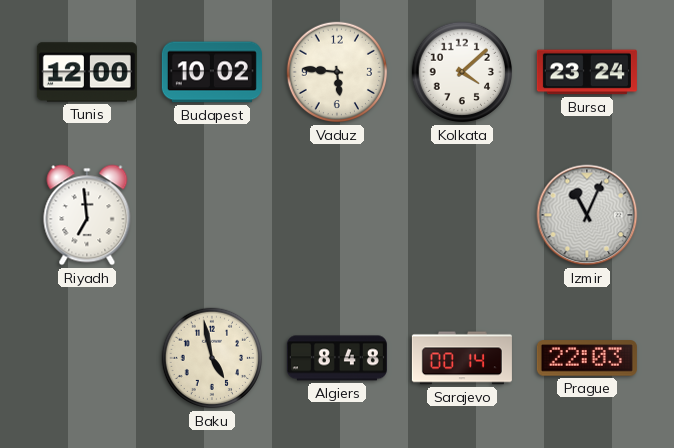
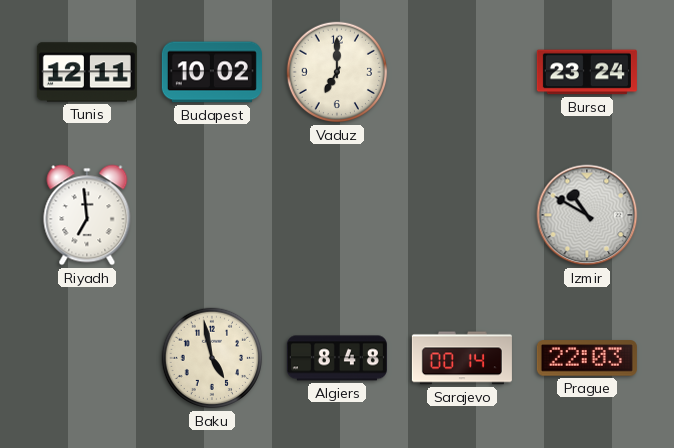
Tunis: 12:00 -> 12:11
Vaduz: 5:46 -> 7:00
Kolkata: 4:08 -> none
Izmir: 11:04 -> 10:50
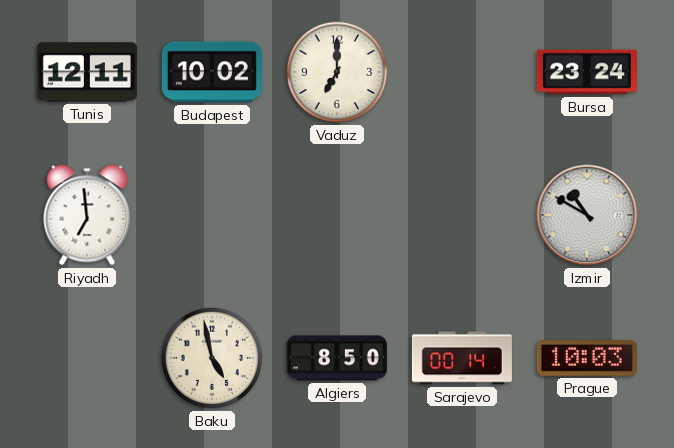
Algiers: 8:48 -> 8:50
Prague: 22:03 -> 10:03
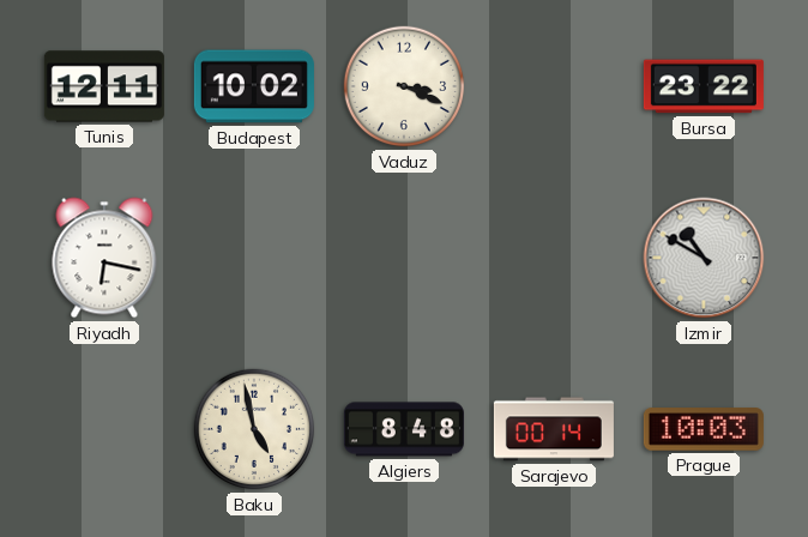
Vaduz: 7:00 -> 3:19
Bursa: 23:24 -> 23:22
Riyadh: 6:59 -> 6:17
Algiers: 8:50 -> 8:48
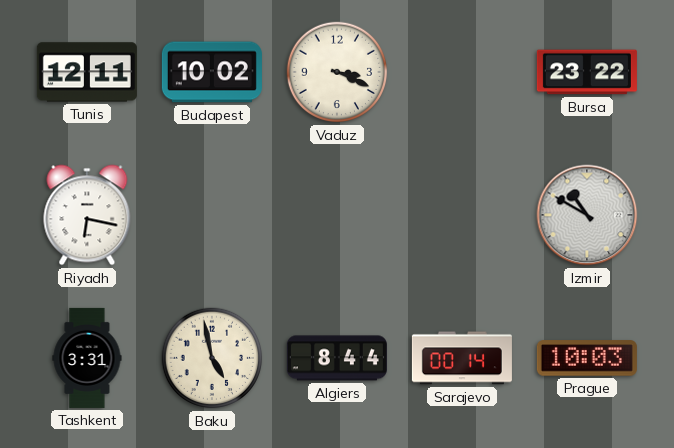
Tashkent: none -> 3:31
Algiers: 8:48 -> 8:44
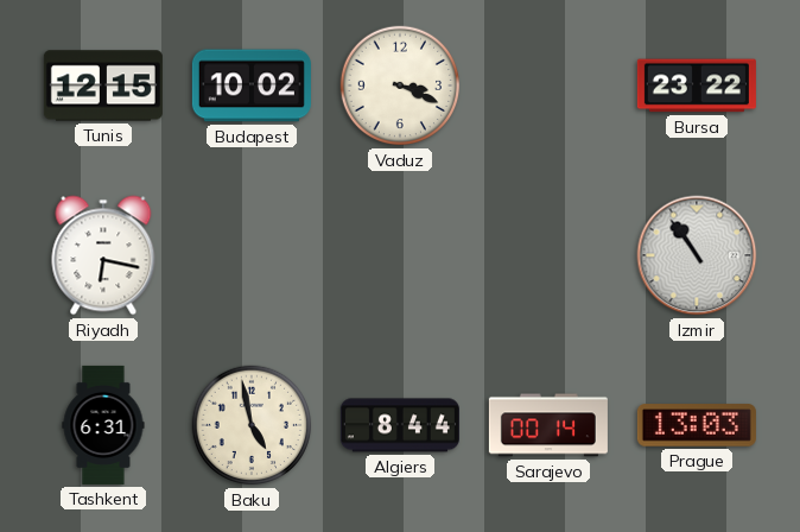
Tunis: 12:11 -> 12:15
Izmir: 10:50 -> 10:54
Tashkent: 3:31 -> 6:31
Prague: 10:03 -> 13:03
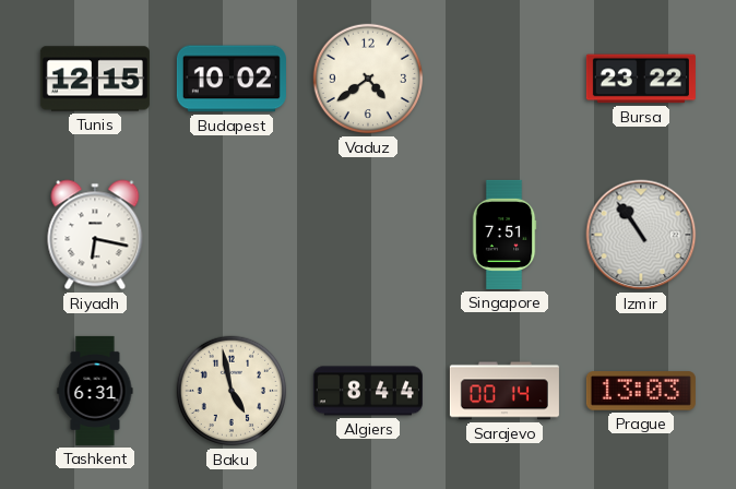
Vaduz: 3:19 -> 4:39
Singapore: none -> 7:51
